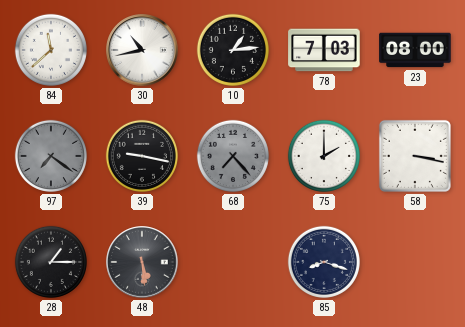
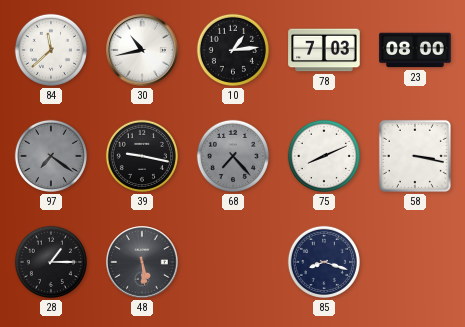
75: 2:00 -> 8:11
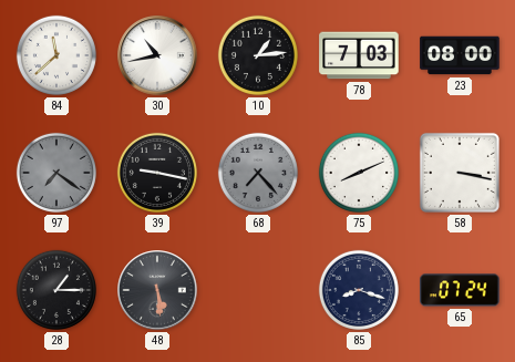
65: none -> 07:24
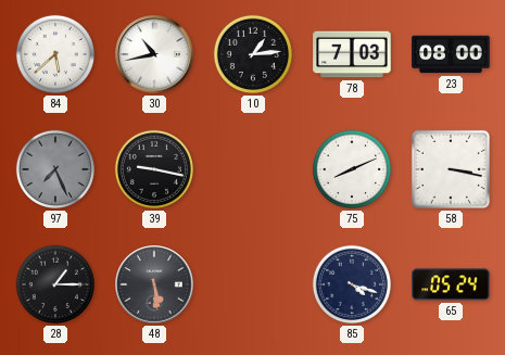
84: 11:38 -> 5:38
97: 7:21 -> 7:26
68: 7:23 -> none
85: 8:18 -> 4:18
65: 07:24 -> 05:24
